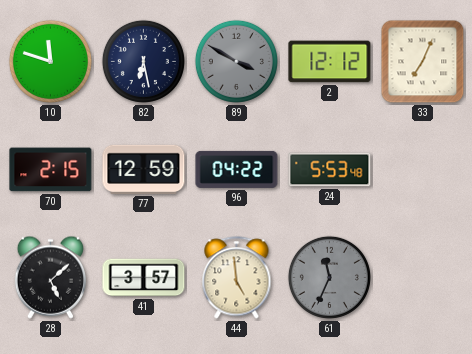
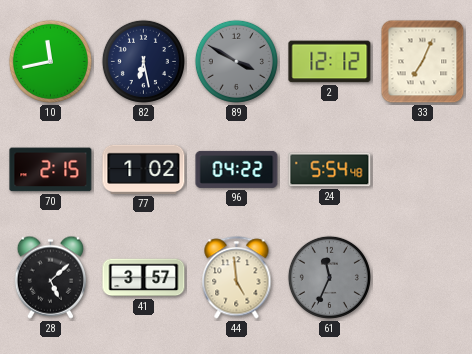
10: 11:48 -> 11:43
77: 12:59 -> 1:02
24: 5:53 -> 5:54
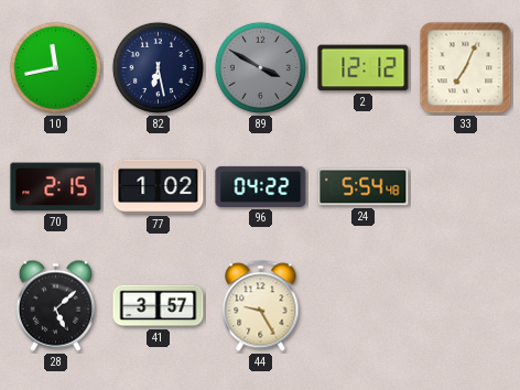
44: 4:59 -> 9:25
61: 11:34 -> none
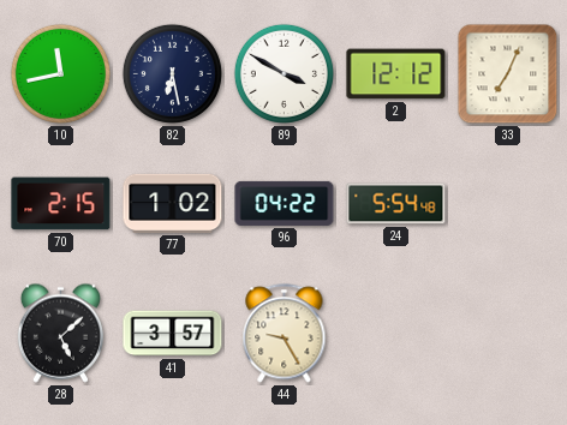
89 dial: grey -> white
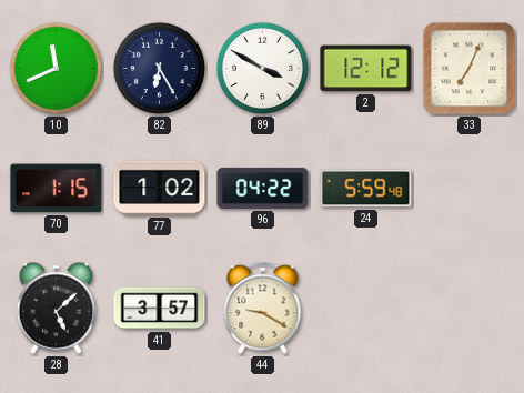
10: 11:43 -> 11:41
82: 6:28 -> 6:25
70: 2:15 -> 1:15
24: 5:54 -> 5:59
44: 9:25 -> 9:20
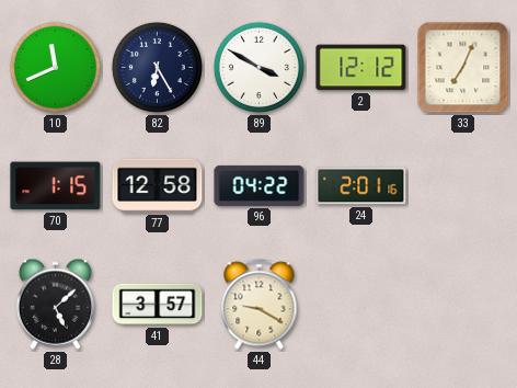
77: 1:02 -> 12:58
24: 5:59 -> 2:01
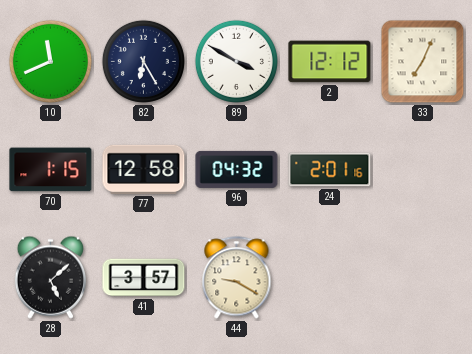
96: 04:22 -> 04:32
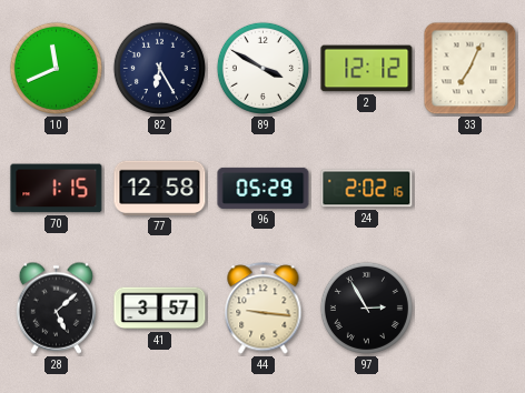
96: 04:32 -> 05:29
24: 2:01 -> 2:02
44: 9:20 -> 9:16
97: none -> 2:55
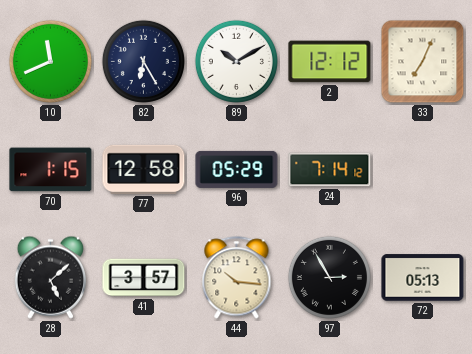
89: 3:50 -> 10:10
24: 2:02 -> 7:14
44: 9:16 -> 10:16
72: none -> 05:13
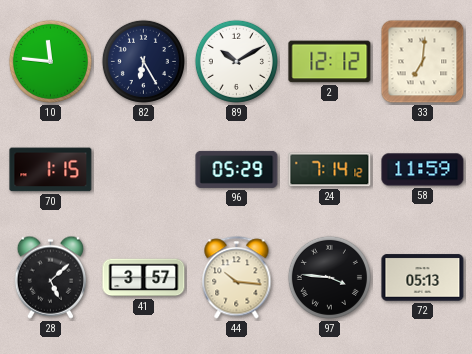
10: 11:41 -> 11:46
33: 7:04 -> 7:01
77: 12:58 -> none
58: none -> 11:59
97: 2:55 -> 3:46
